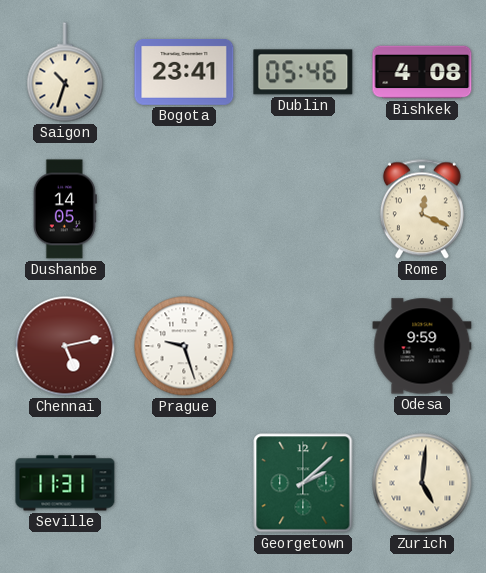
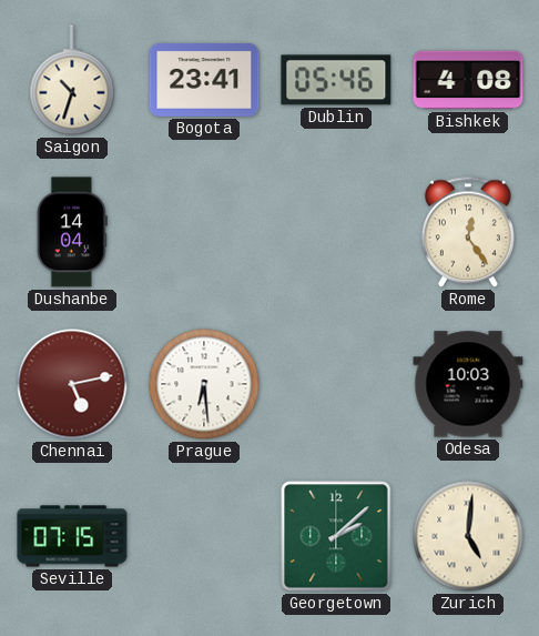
Dushanbe: 14:05 -> 14:04
Rome: 12:19 -> 12:24
Prague: 9:27 -> 6:29
Odesa: 9:59 -> 10:03
Seville: 11:31 -> 07:15
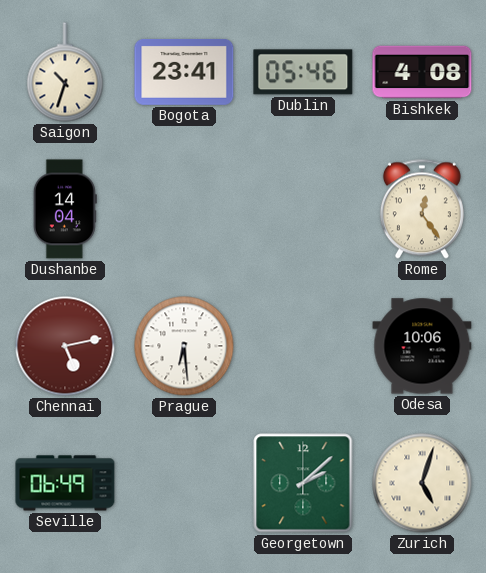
Odesa: 10:03 -> 10:06
Seville: 07:15 -> 06:49
Zurich: 5:01 -> 5:03
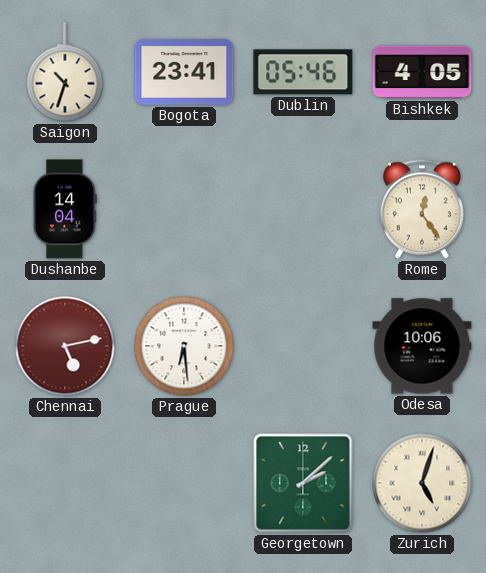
Bishkek: 4:08 -> 4:05
Seville: 06:49 -> none
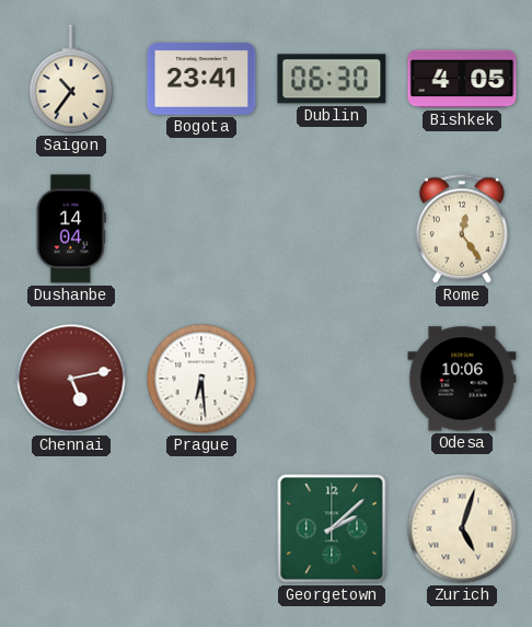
Saigon: 10:33 -> 10:36
Dublin: 05:46 -> 06:30
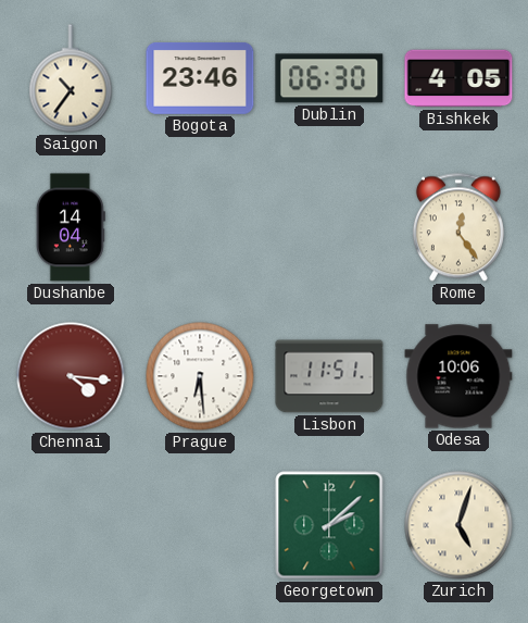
Bogota: 23:41 -> 23:46
Chennai: 5:13 -> 4:16
Lisbon: none -> 11:51
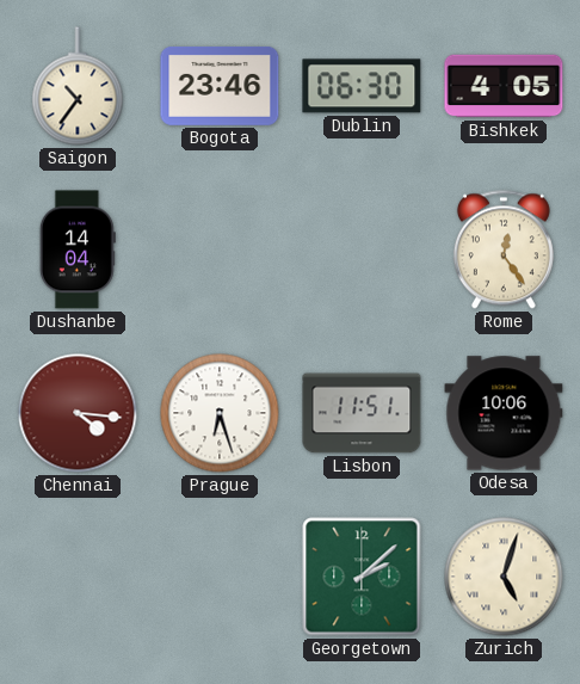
Prague: 6:29 -> 6:27
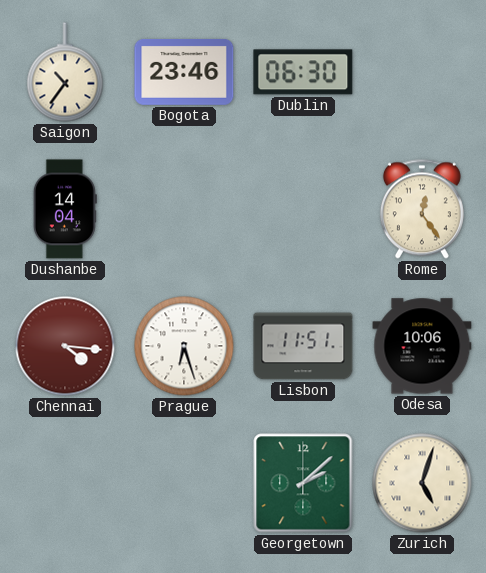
Bishkek: 4:05 -> none
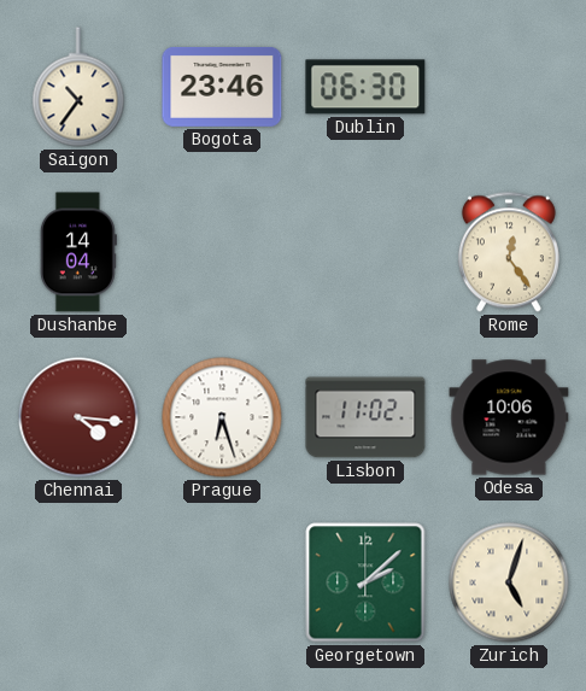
Lisbon: 11:51 -> 11:02
